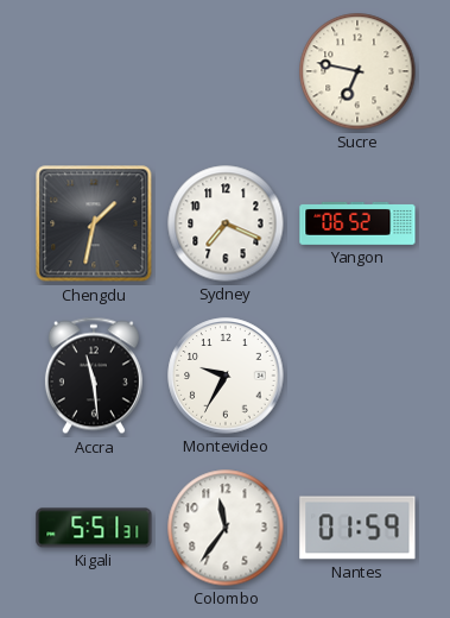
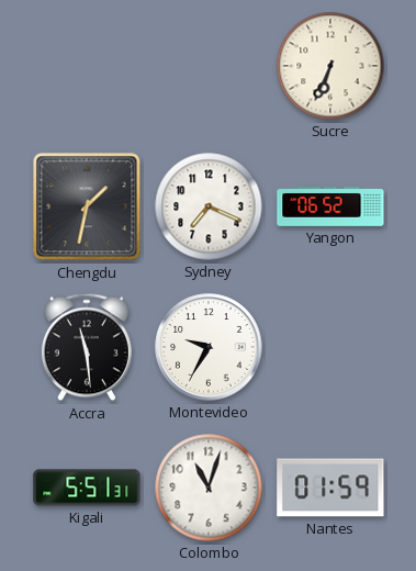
Sucre: 6:47 -> 6:34
Colombo: 11:36 -> 11:03
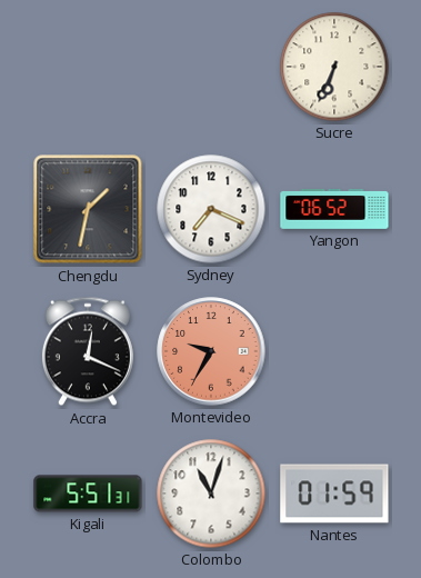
Accra: 11:29 -> 12:19
Montevideo dial: white -> salmon
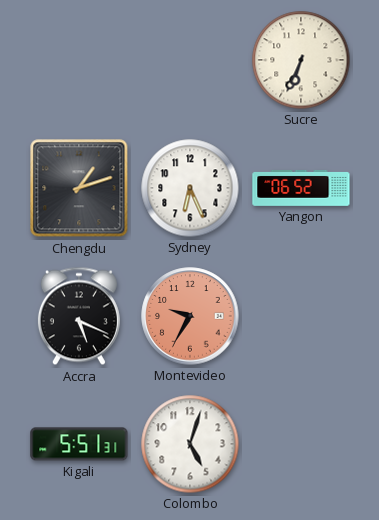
Chengdu: 1:32 -> 1:12
Sydney: 7:19 -> 6:26
Accra: 12:19 -> 5:19
Colombo: 11:03 -> 5:03
Nantes: 01:59 -> none
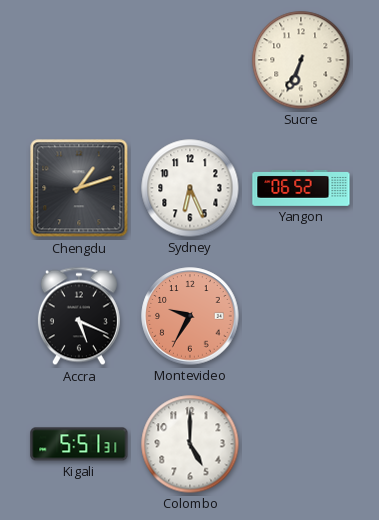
Colombo: 5:03 -> 5:00
